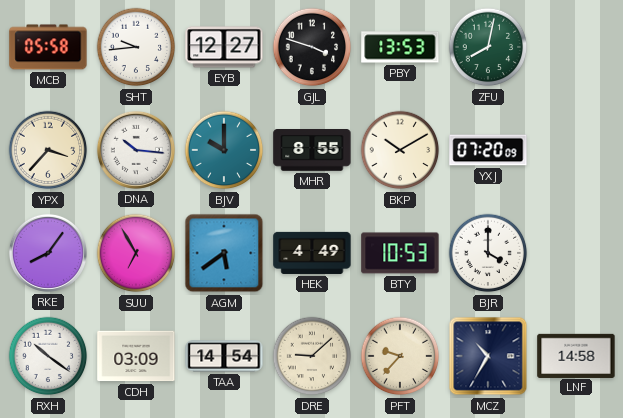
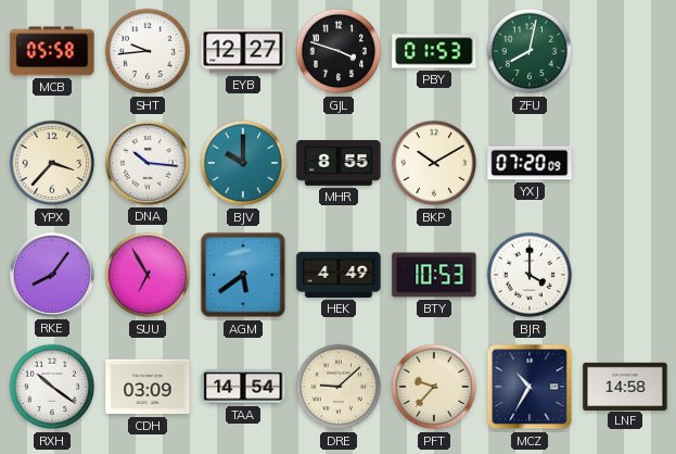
PBY: 13:53 -> 01:53
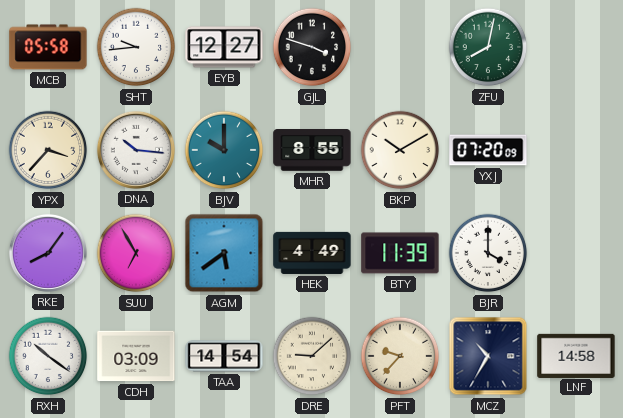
PBY: 01:53 -> none
BTY: 10:53 -> 11:39
